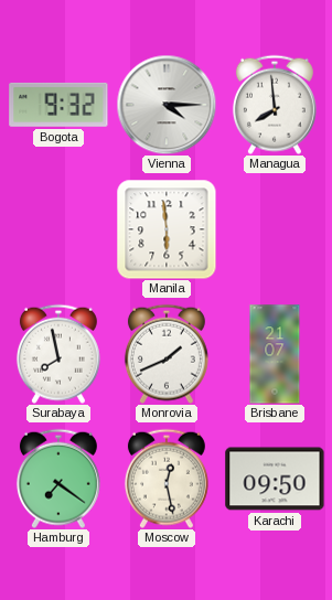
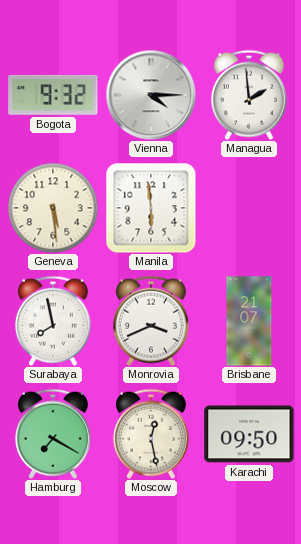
Managua: 7:59 -> 1:59
Geneva: none -> 5:29
Monrovia: 1:41 -> 3:41
Hamburg: 7:21 -> 7:20
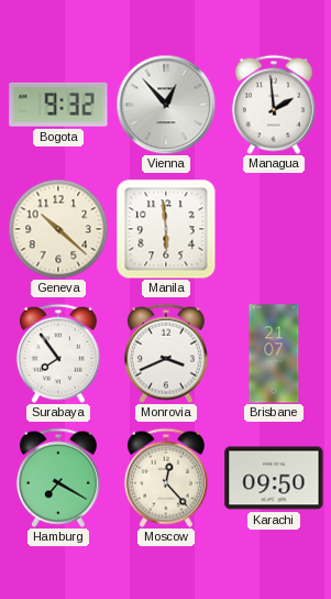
Vienna: 4:15 -> 12:53
Geneva: 5:29 -> 10:22
Surabaya: 7:58 -> 7:54
Moscow: 12:28 -> 12:23
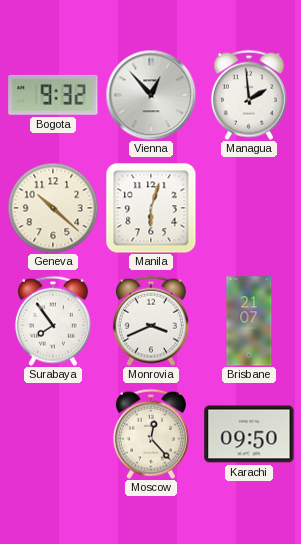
Manila: 5:59 -> 6:03
Hamburg: 7:20 -> none
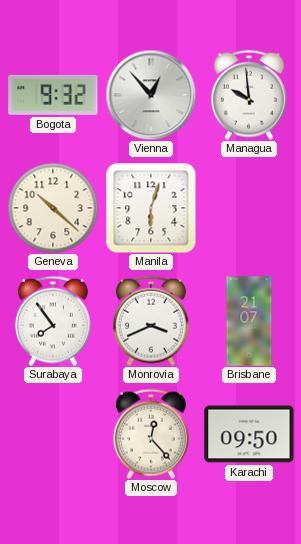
Managua: 1:59 -> 9:59
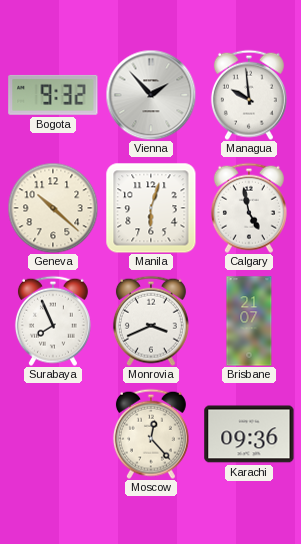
Vienna: 12:53 -> 1:53
Calgary: none -> 4:58
Surabaya: 7:54 -> 7:56
Karachi: 09:50 -> 09:36
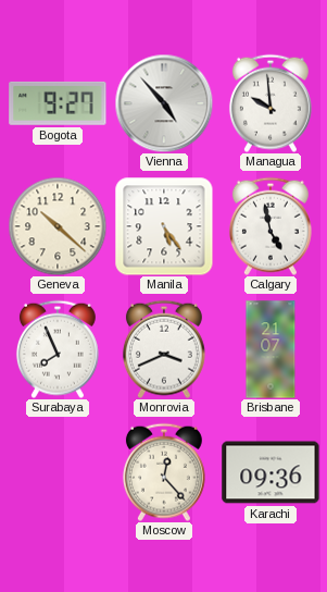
Bogota: 9:32 -> 9:27
Vienna: 1:53 -> 4:53
Manila: 6:03 -> 5:24
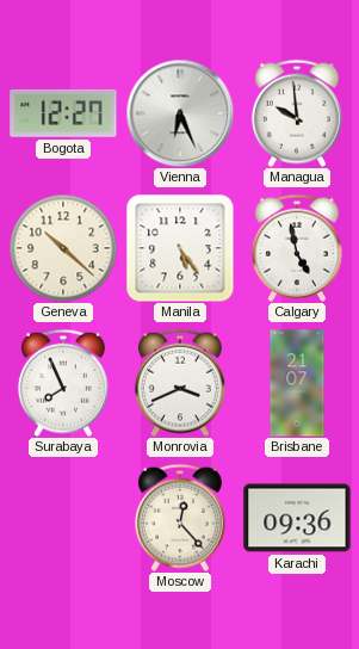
Bogota: 9:27 -> 12:27
Vienna: 4:53 -> 6:26
